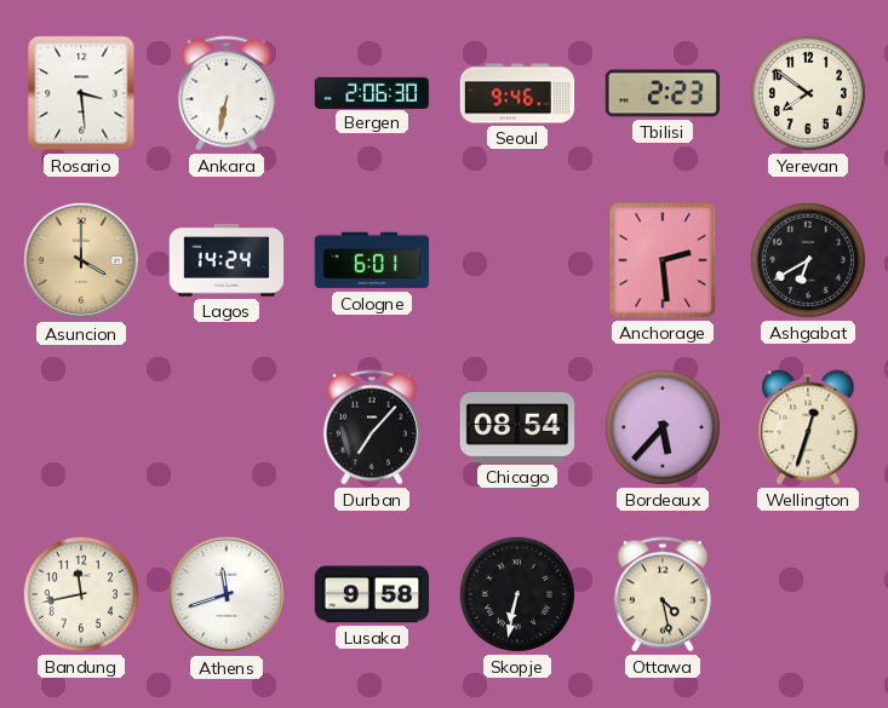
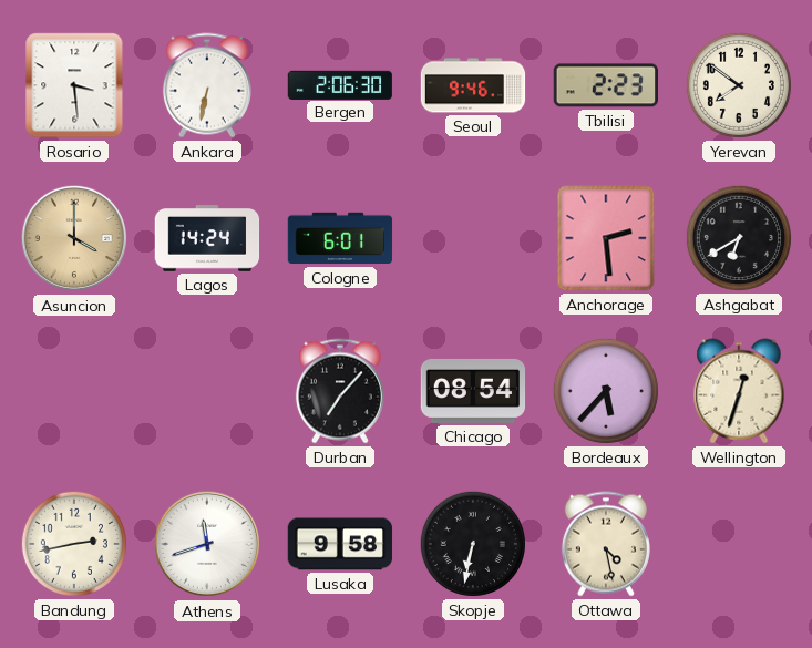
Bandung: 11:43 -> 2:43
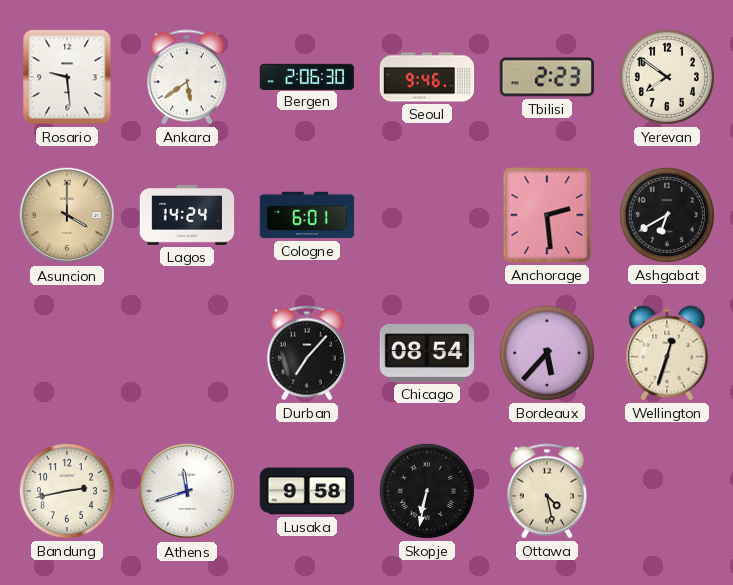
Rosario: 3:29 -> 9:29
Ankara: 6:32 -> 5:39
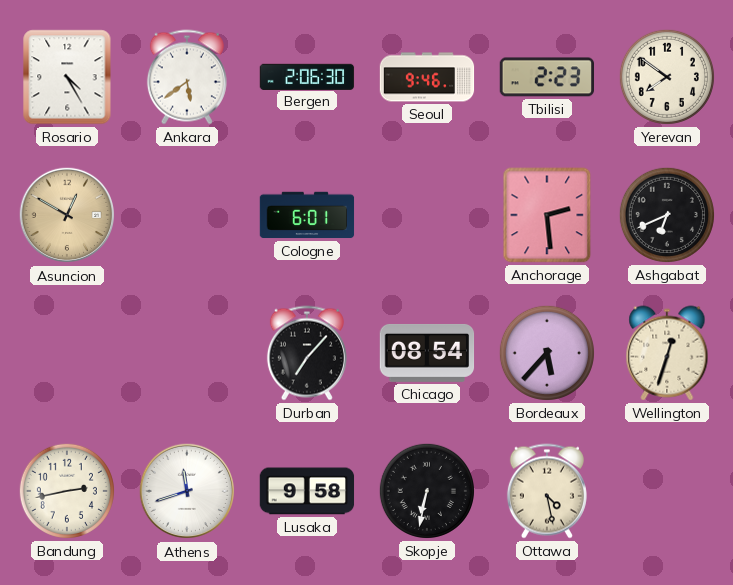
Rosario: 9:29 -> 4:25
Asuncion: 4:00 -> 12:50
Lagos: 14:24 -> none
Ashgabat: 6:40 -> 6:41
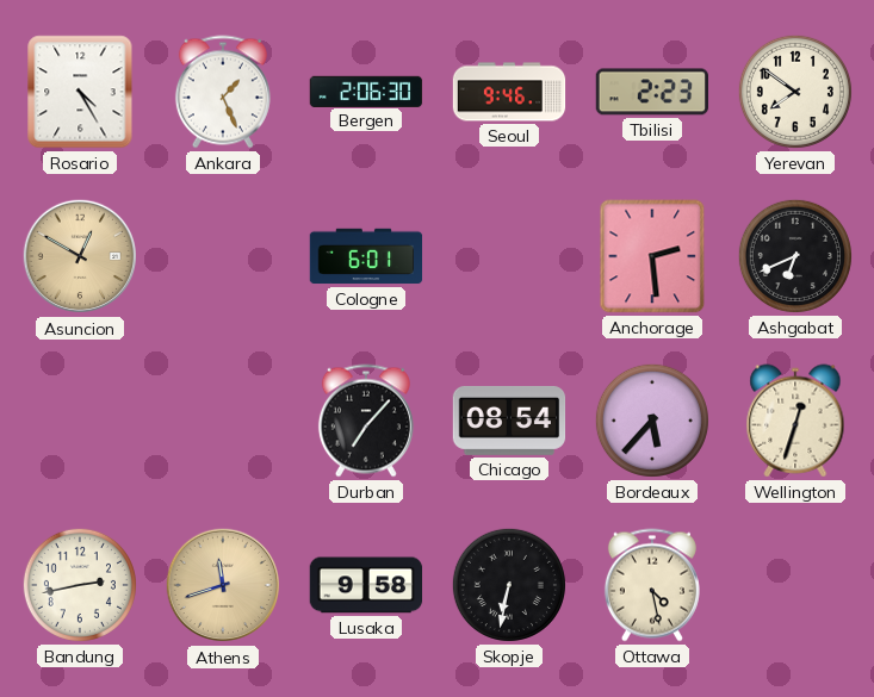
Ankara: 5:39 -> 1:26
Athens dial: white -> champagne
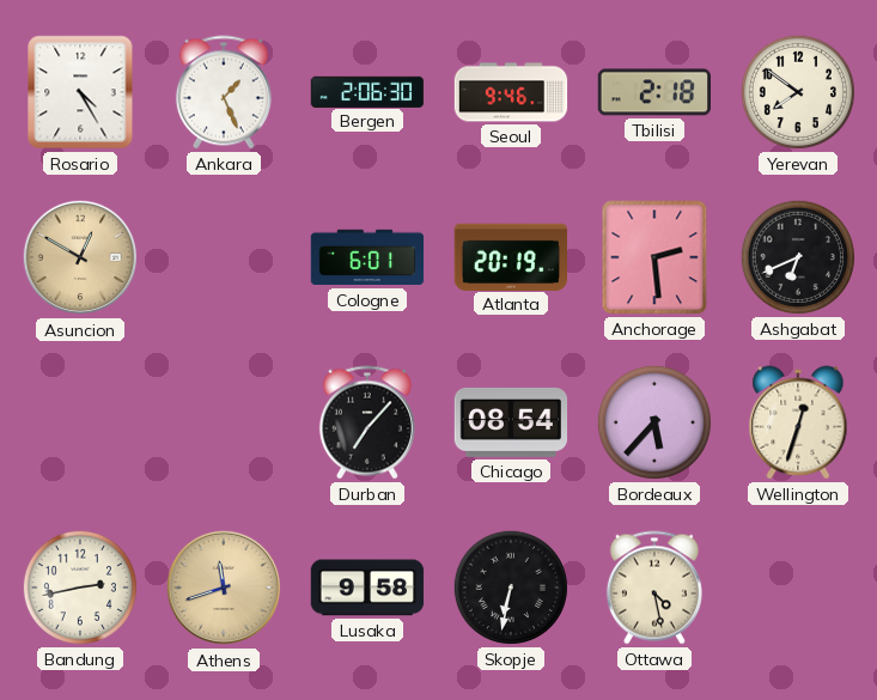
Tbilisi: 2:23 -> 2:18
Atlanta: none -> 20:19
